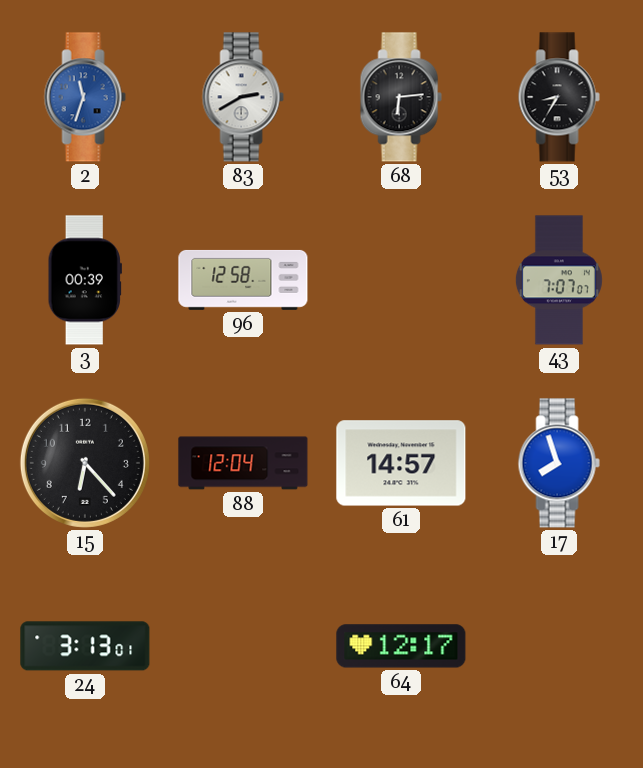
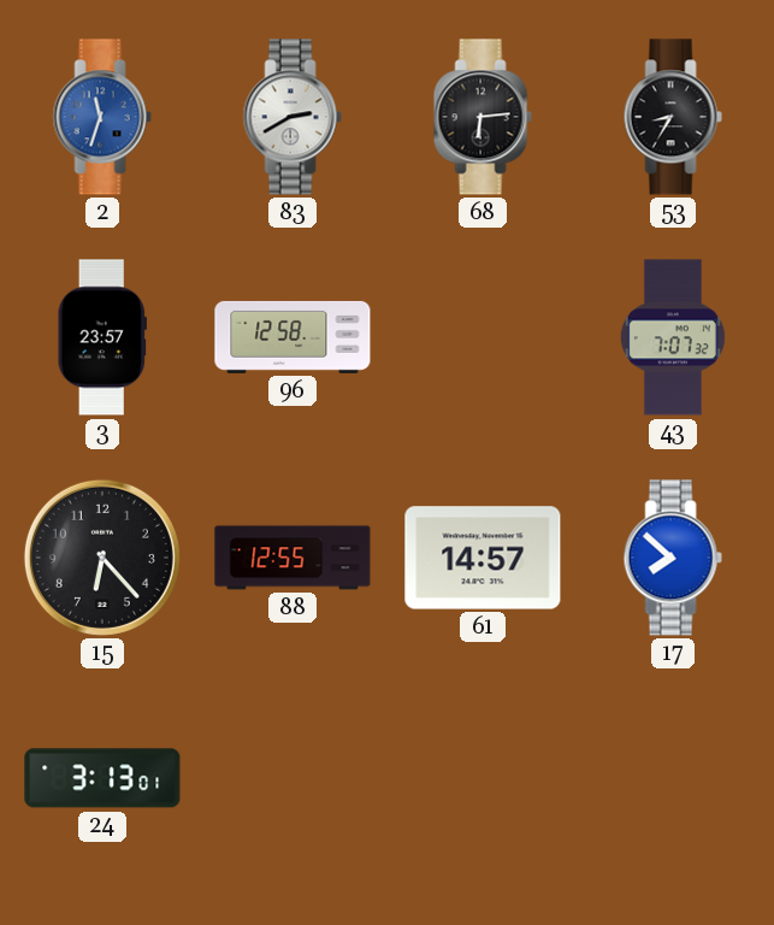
3: 00:39 -> 23:57
43: 7:07:07 -> 7:07:32
88: 12:04 -> 12:55
17: 7:57 -> 7:52
64: 12:17 -> none
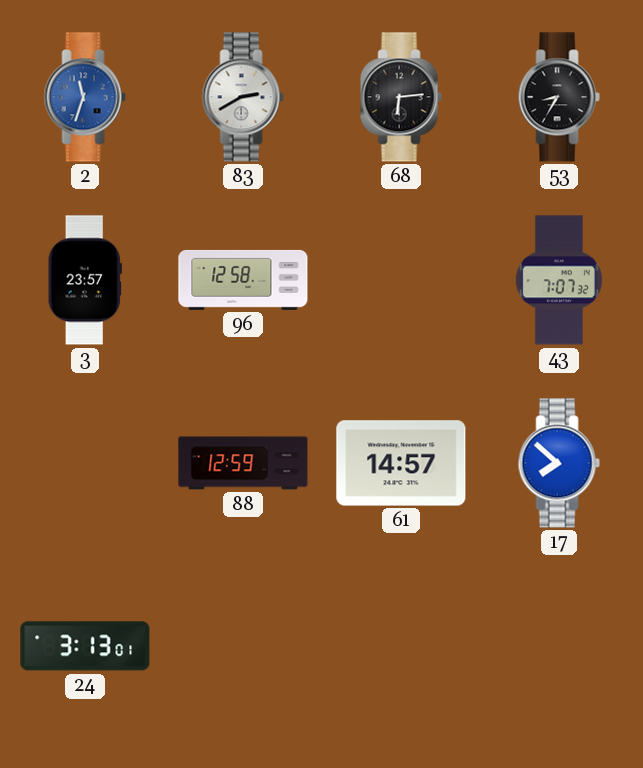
15: 6:23 -> none
88: 12:55 -> 12:59
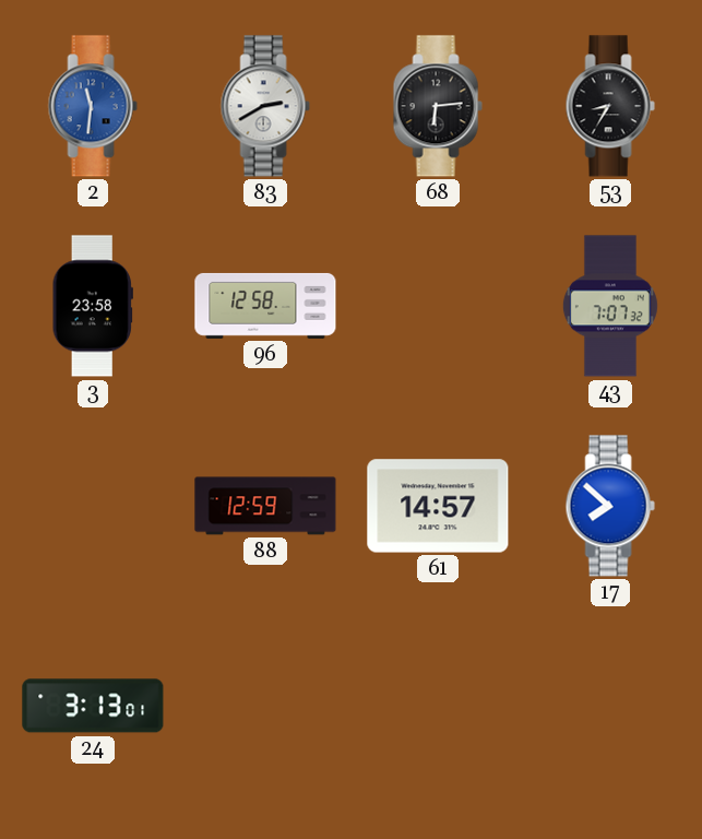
2: 11:33 -> 11:31
3: 23:57 -> 23:58
